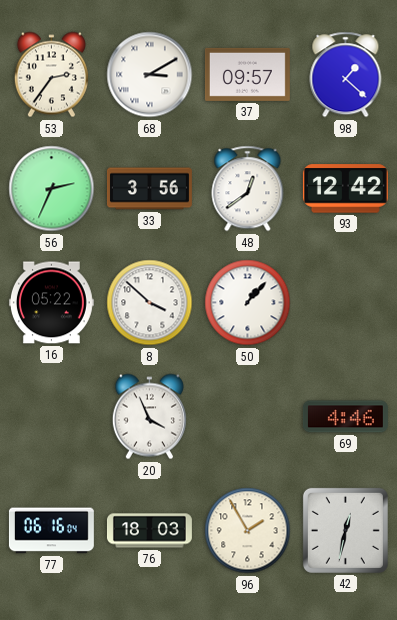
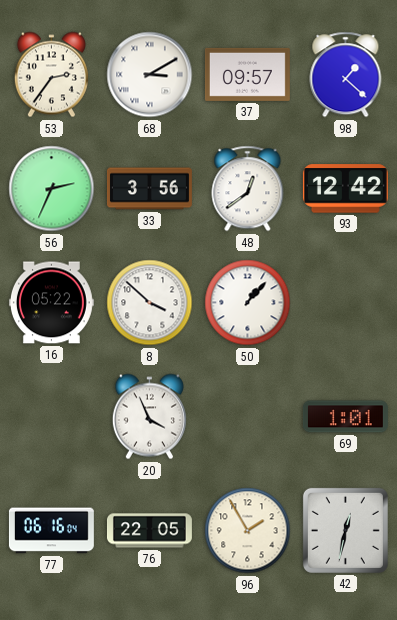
69: 4:46 -> 1:01
76: 18:03 -> 22:05
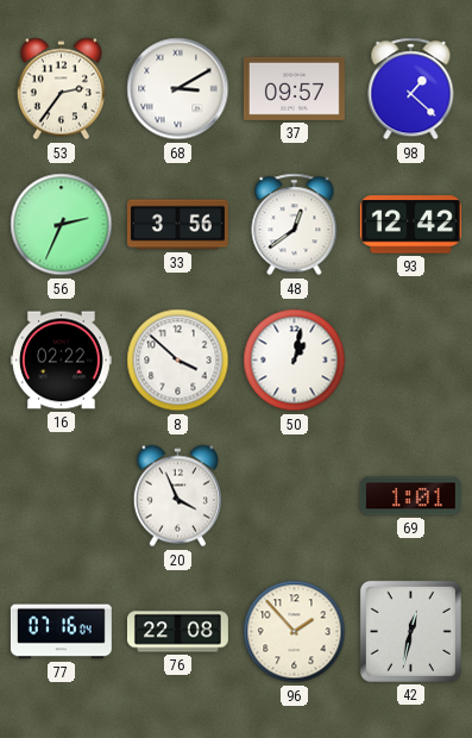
16: 05:22 -> 02:22
50: 1:07 -> 1:02
77: 06:16 -> 07:16
76: 22:05 -> 22:08
96: 1:55 -> 1:53
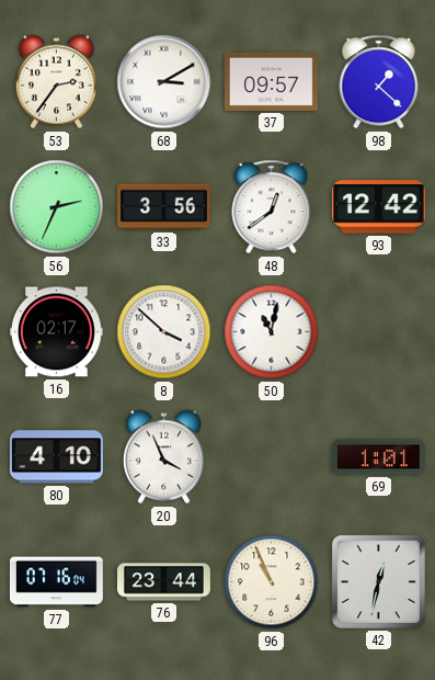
16: 02:22 -> 02:17
50: 1:02 -> 11:02
80: none -> 4:10
76: 22:08 -> 23:44
96: 1:53 -> 10:56
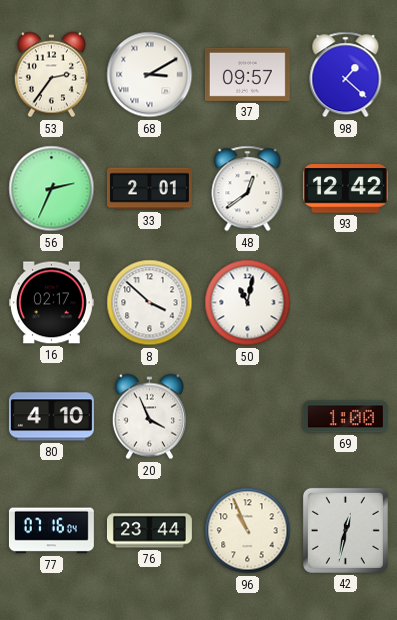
33: 3:56 -> 2:01
69: 1:01 -> 1:00
